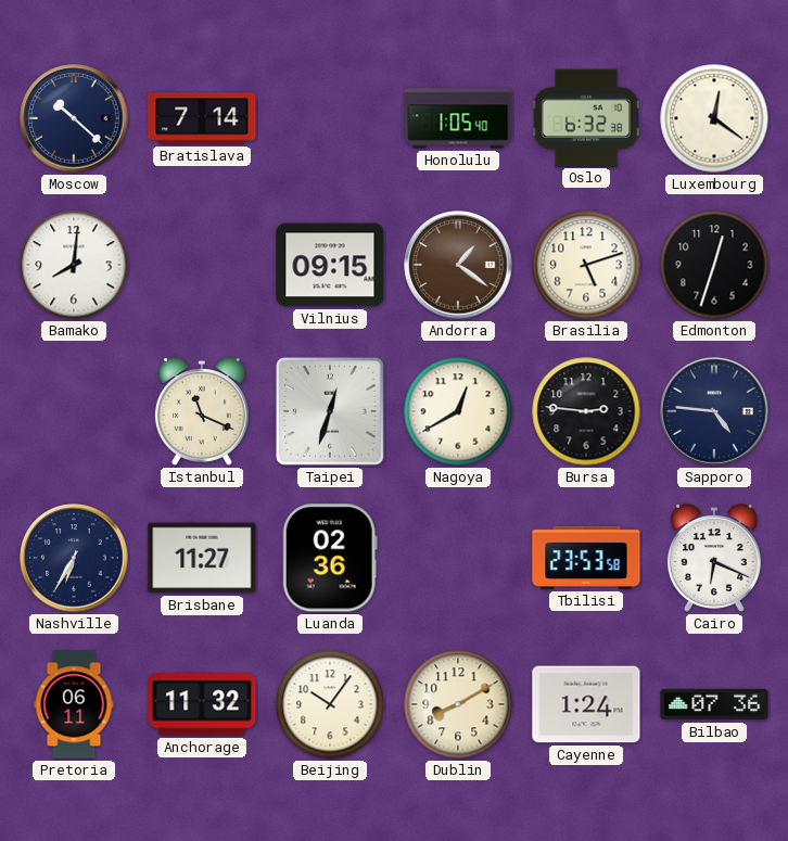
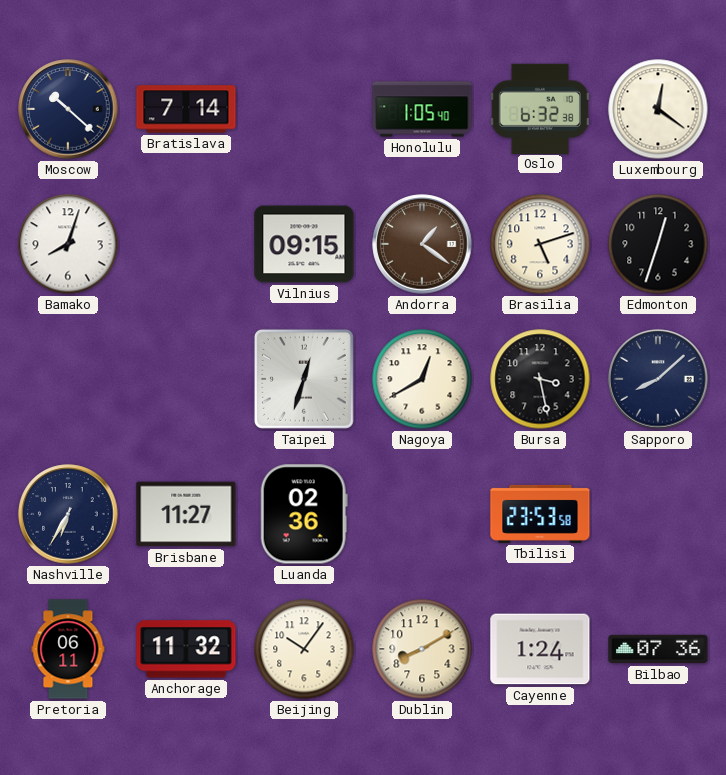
Bamako: 8:01 -> 8:03
Istanbul: 11:19 -> none
Bursa: 2:46 -> 3:28
Sapporo: 4:46 -> 8:08
Cairo: 6:19 -> none
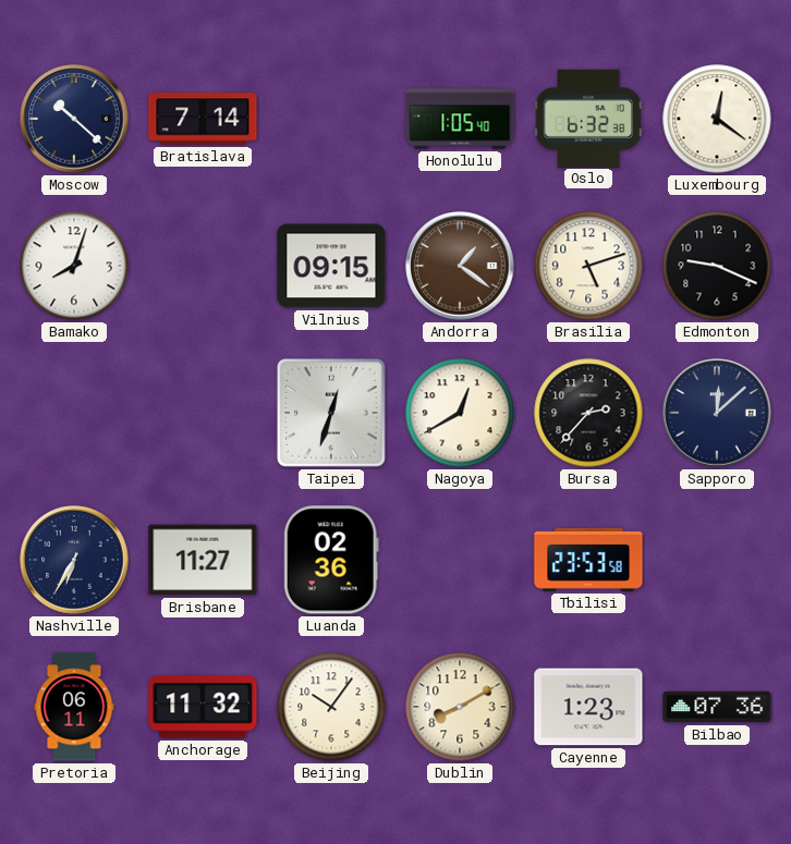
Edmonton: 12:33 -> 9:19
Bursa: 3:28 -> 2:37
Sapporo: 8:08 -> 12:08
Cayenne: 1:24 -> 1:23
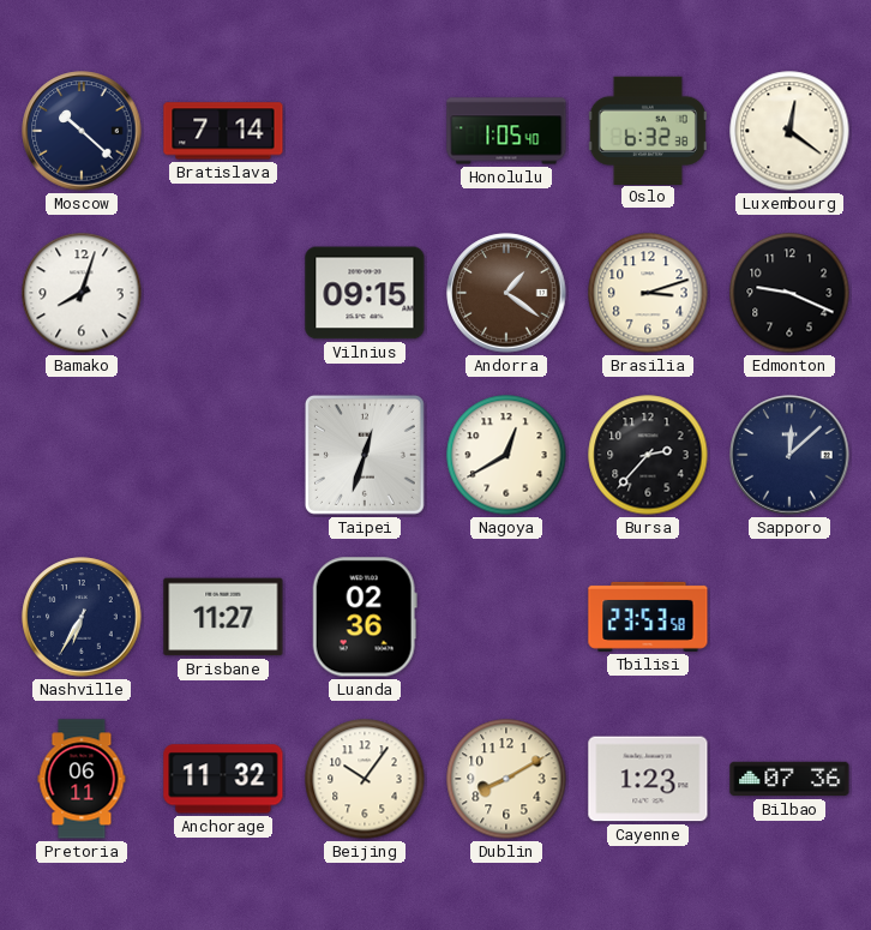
Brasilia: 5:12 -> 3:12
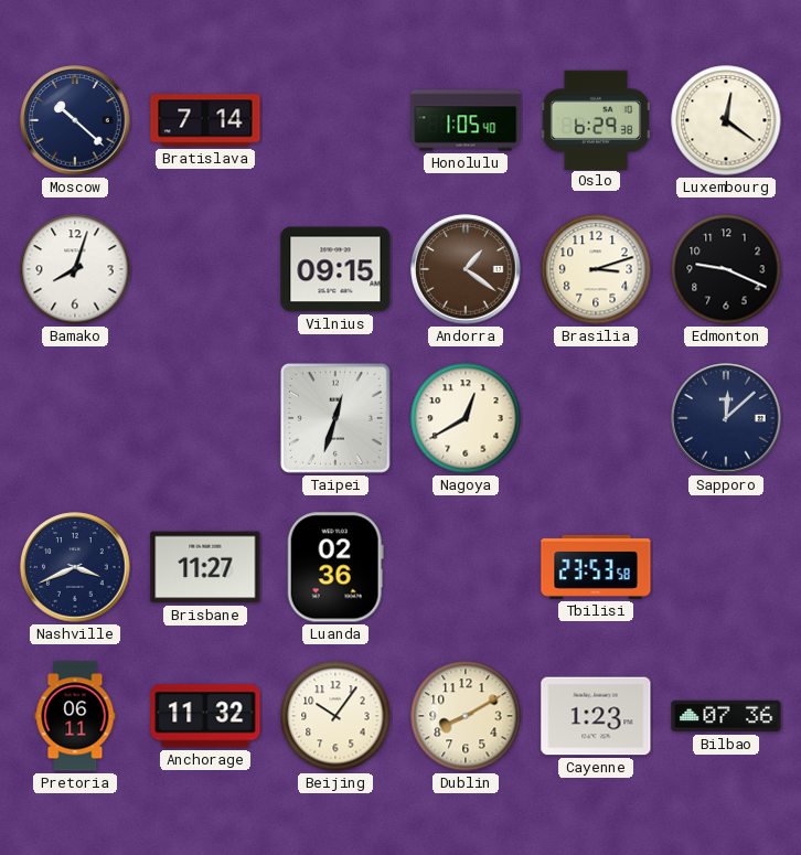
Oslo: 6:32 -> 6:29
Bursa: 2:37 -> none
Nashville: 6:35 -> 3:41
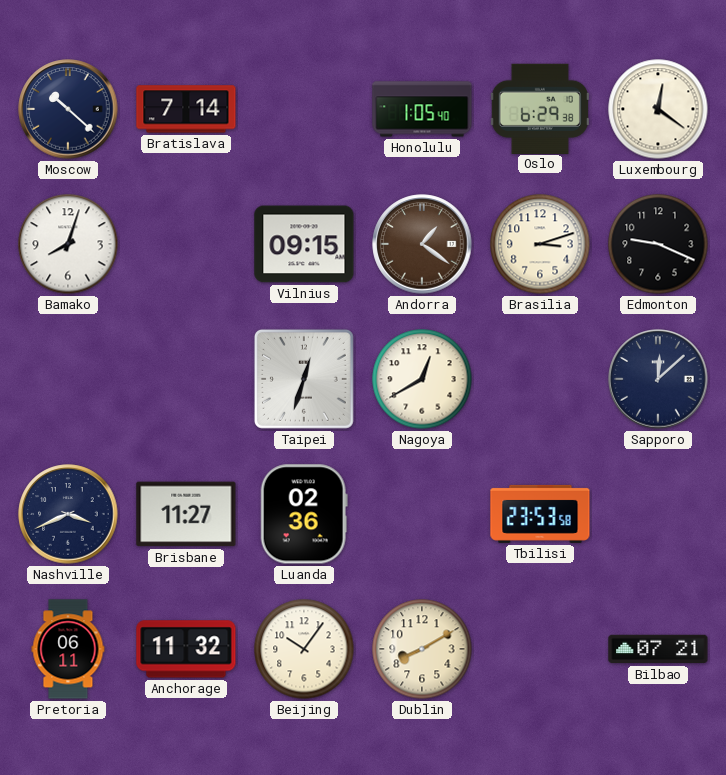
Cayenne: 1:23 -> none
Bilbao: 07:36 -> 07:21
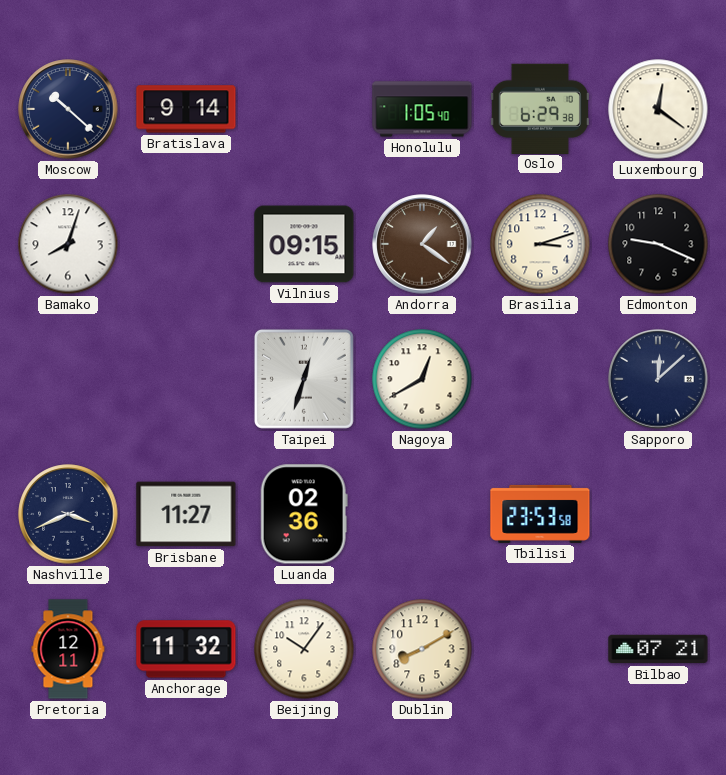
Bratislava: 7:14 -> 9:14
Pretoria: 06:11 -> 12:11
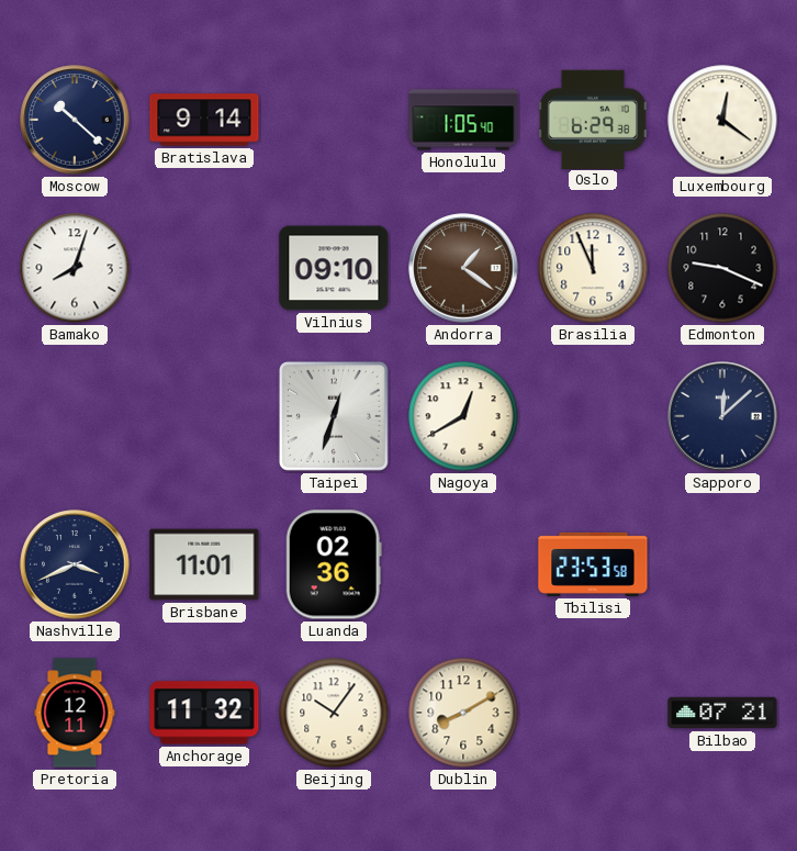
Vilnius: 09:15 -> 09:10
Brasilia: 3:12 -> 11:56
Brisbane: 11:27 -> 11:01
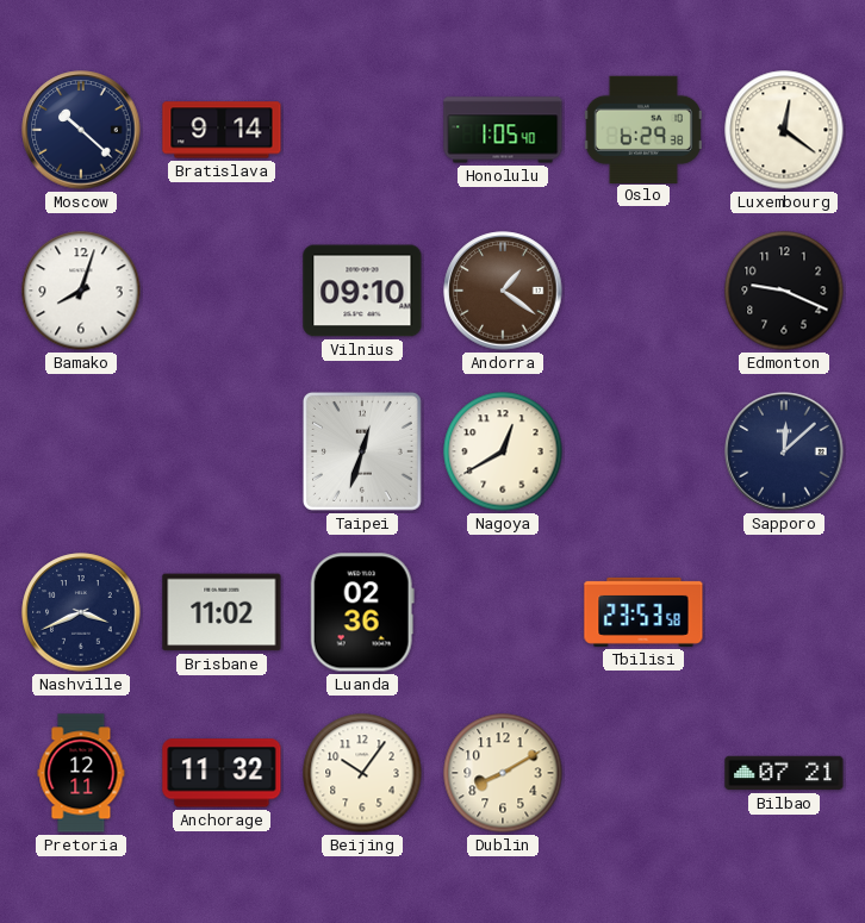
Brasilia: 11:56 -> none
Brisbane: 11:01 -> 11:02
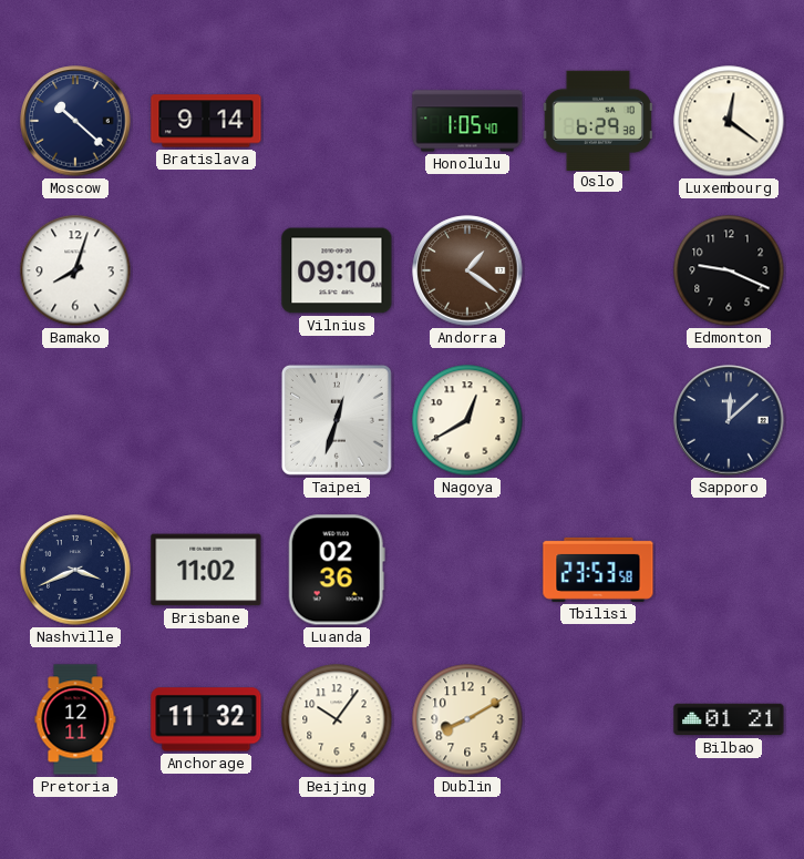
Bilbao: 07:21 -> 01:21
